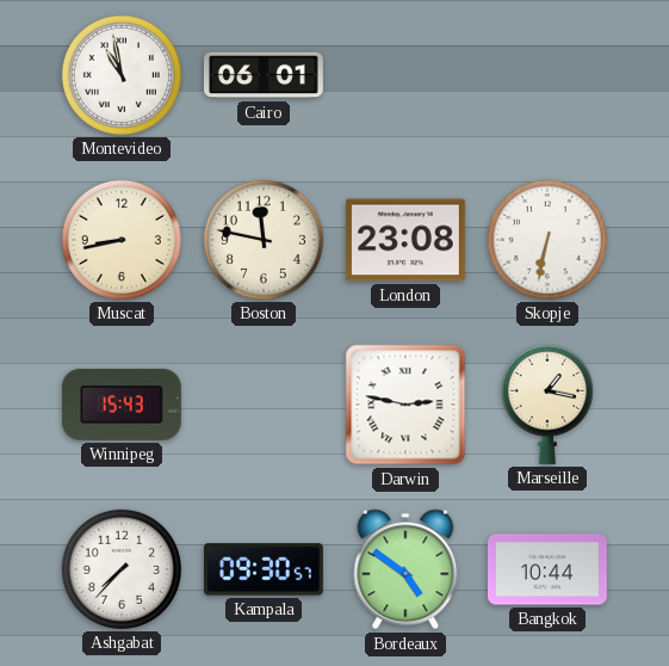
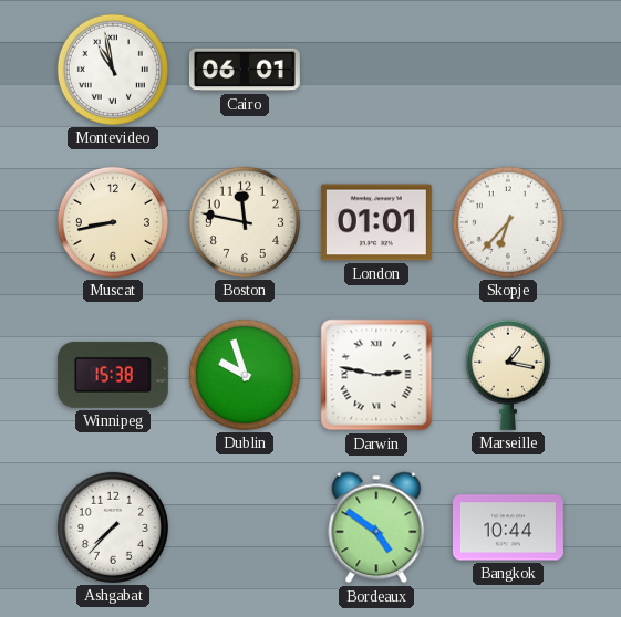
London: 23:08 -> 01:01
Skopje: 6:32 -> 6:37
Winnipeg: 15:43 -> 15:38
Dublin: none -> 9:57
Kampala: 09:30 -> none
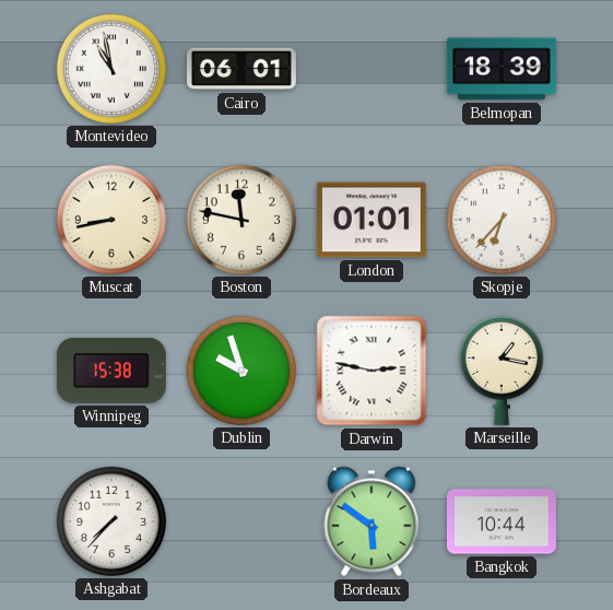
Belmopan: none -> 18:39
Bordeaux: 4:51 -> 5:51
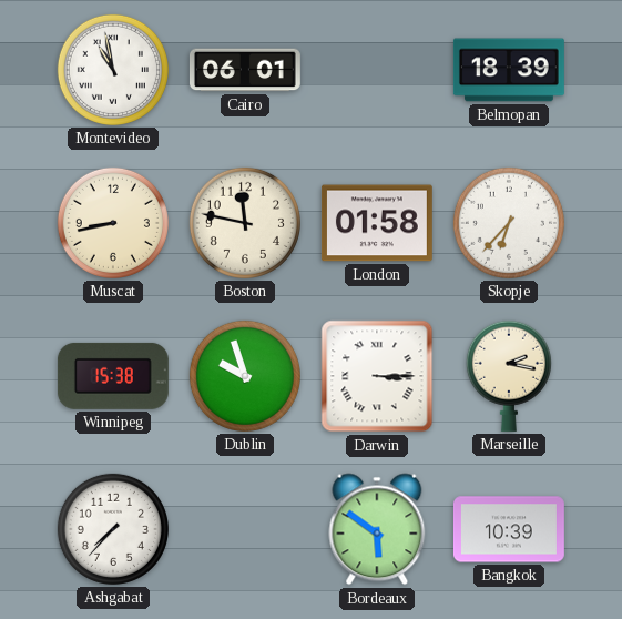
London: 01:01 -> 01:58
Darwin: 2:47 -> 3:15
Marseille: 1:17 -> 2:17
Bangkok: 10:44 -> 10:39
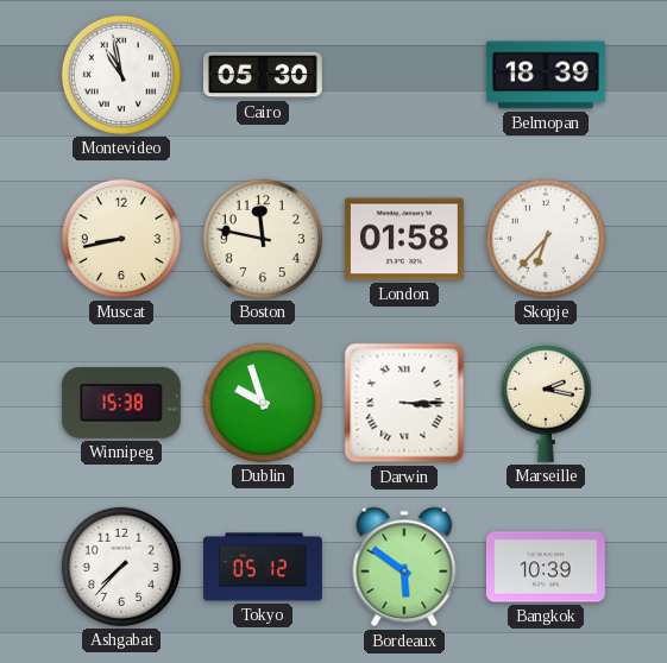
Cairo: 06:01 -> 05:30
Tokyo: none -> 05:12
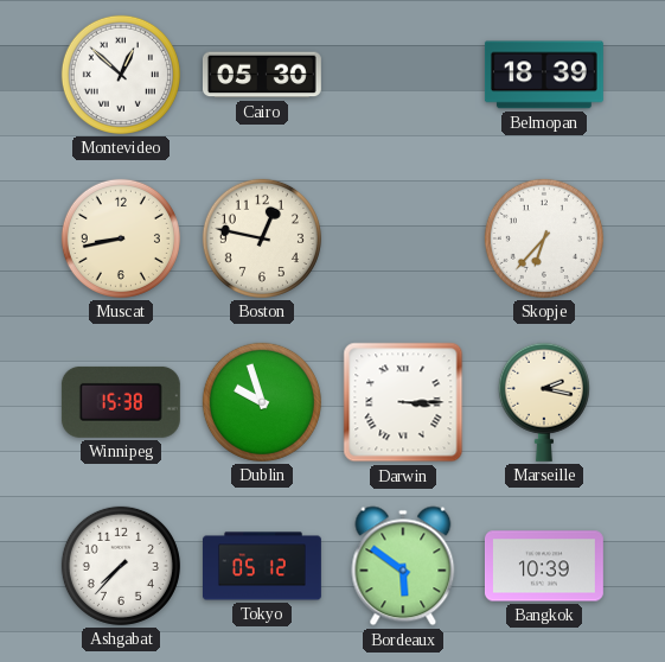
Montevideo: 10:58 -> 12:52
Boston: 11:47 -> 12:47
London: 01:58 -> none
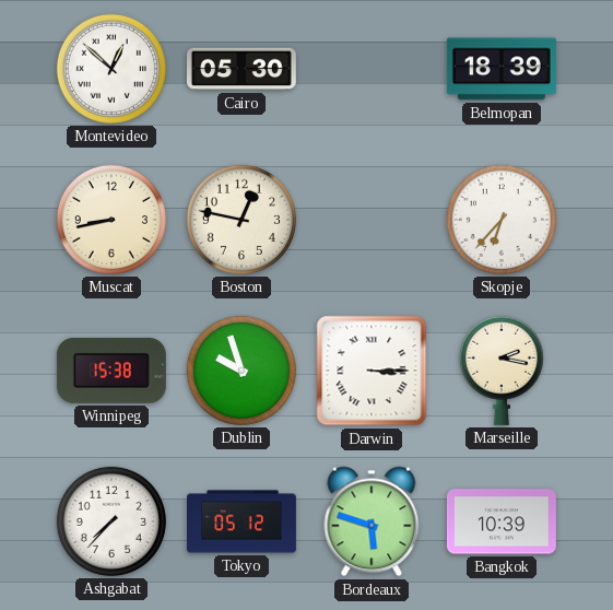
Bordeaux: 5:51 -> 5:48
